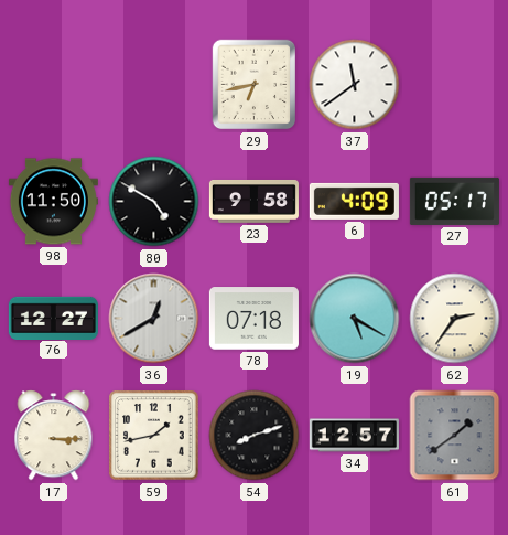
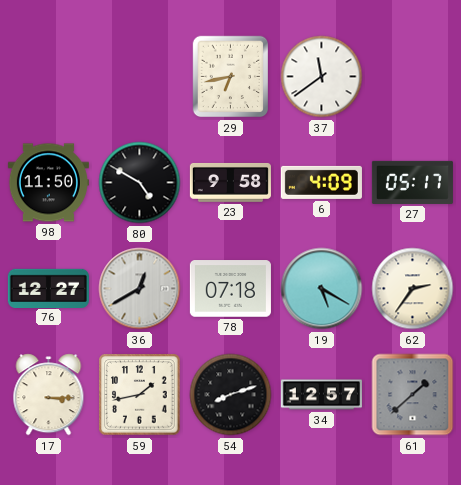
61: 1:39 -> 1:38
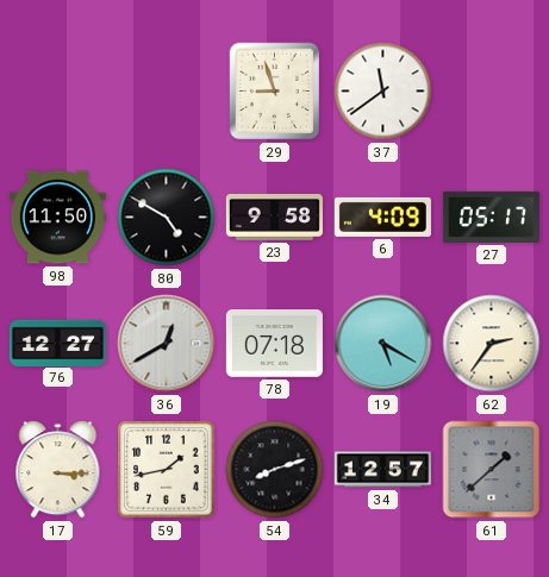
29: 6:43 -> 8:57
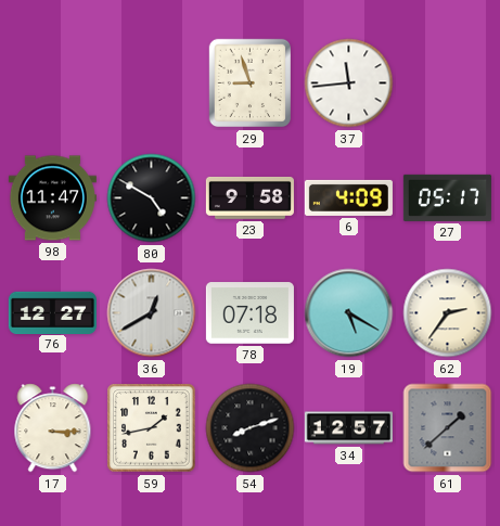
37: 11:39 -> 11:44
98: 11:50 -> 11:47
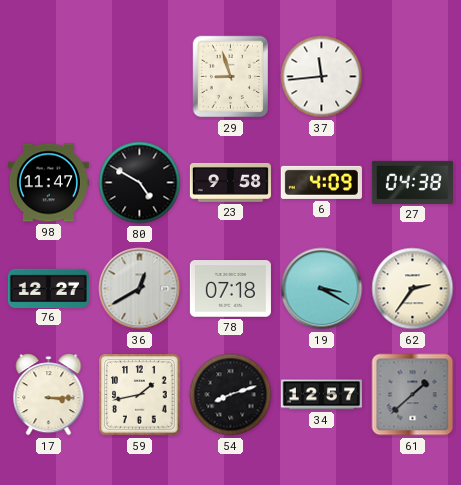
27: 05:17 -> 04:38
19: 5:20 -> 3:20
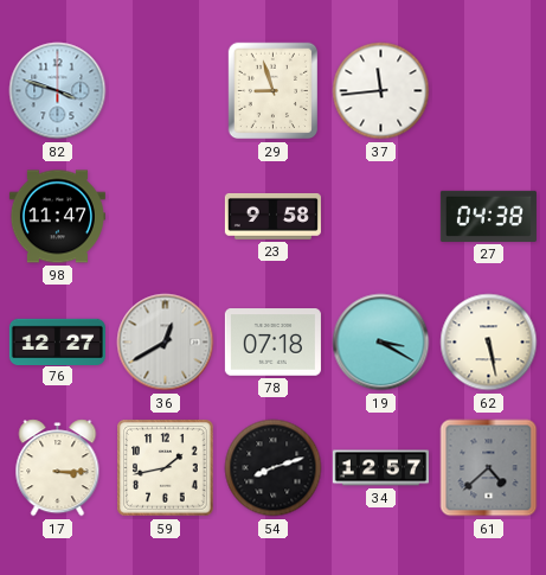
82: none -> 3:48
80: 4:50 -> none
6: 4:09 -> none
62: 2:36 -> 5:28
61: 1:38 -> 4:38
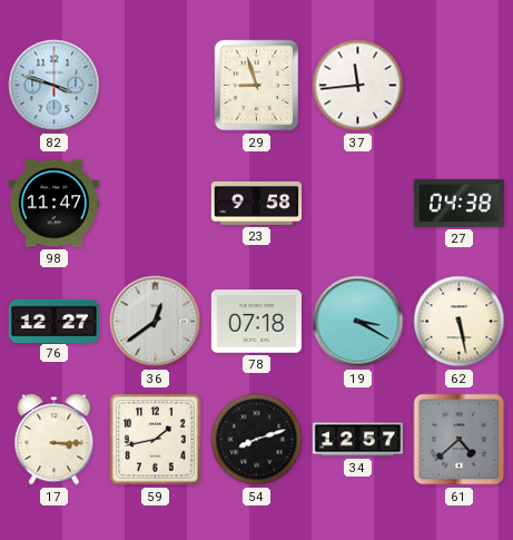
36: 12:40 -> 12:39
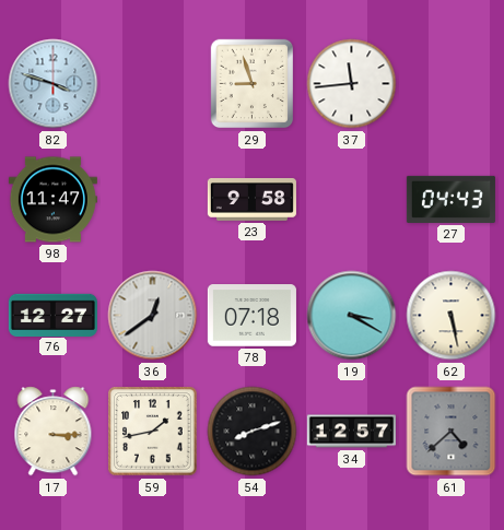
27: 04:38 -> 04:43
